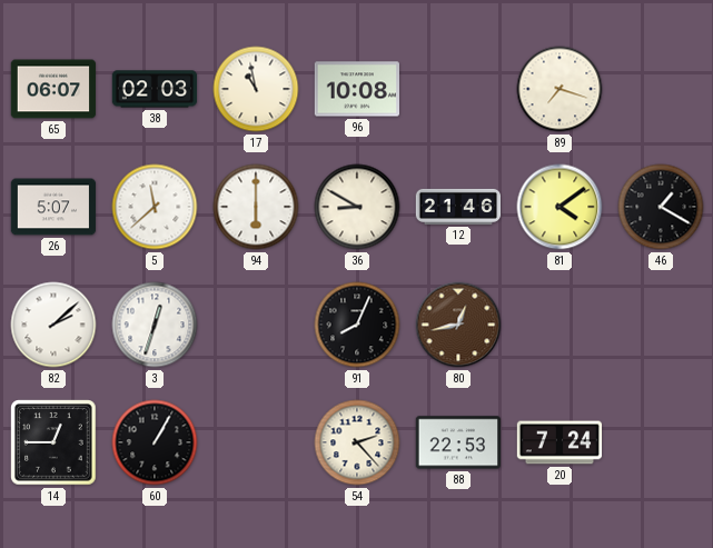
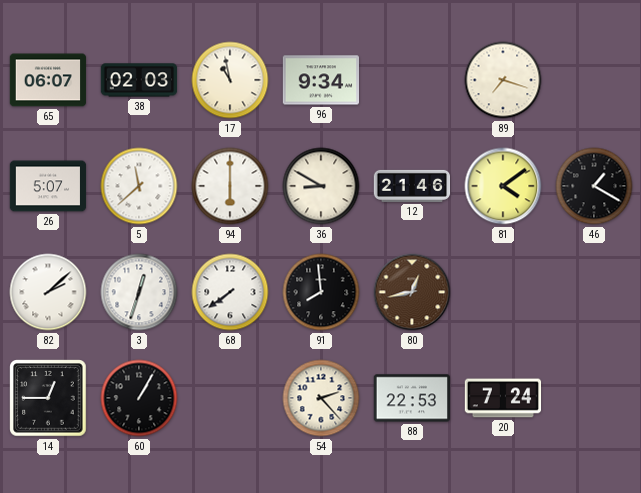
96: 10:08 -> 9:34
68: none -> 7:39
91: 8:04 -> 7:59
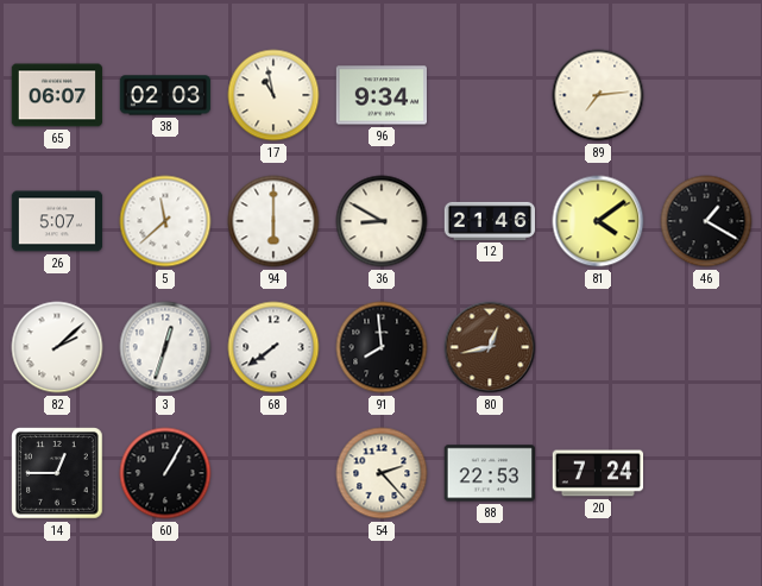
89: 7:18 -> 7:14
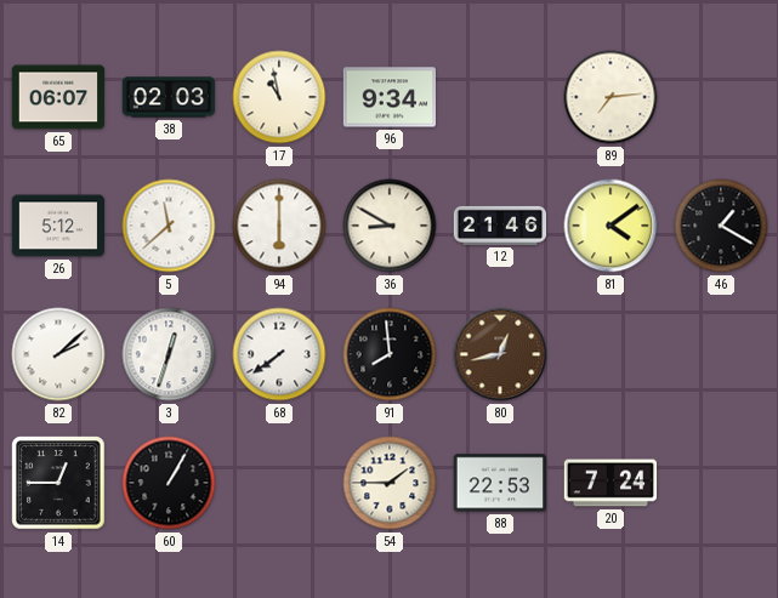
26: 5:07 -> 5:12
54: 2:23 -> 1:45
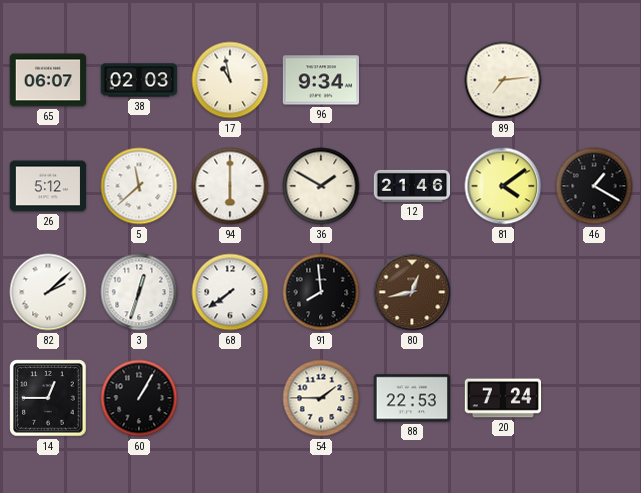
36: 8:50 -> 1:50
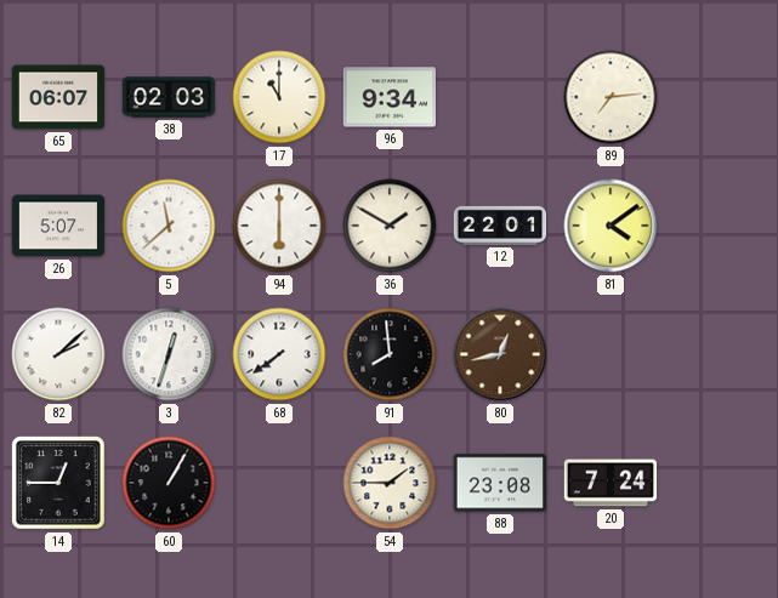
17: 10:58 -> 11:00
26: 5:12 -> 5:07
12: 21:46 -> 22:01
46: 1:20 -> none
88: 22:53 -> 23:08
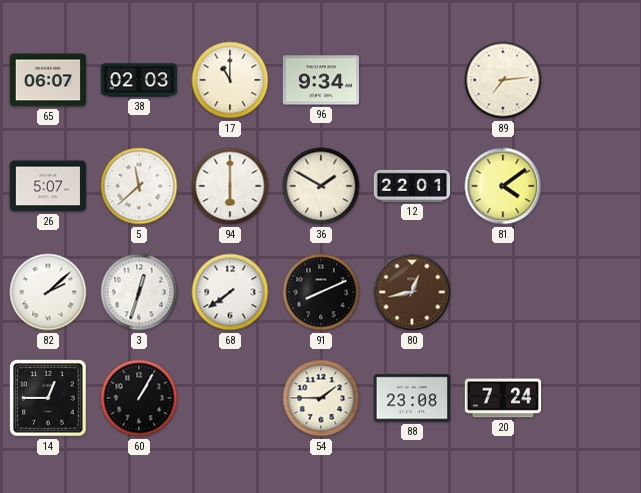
91: 7:59 -> 8:11
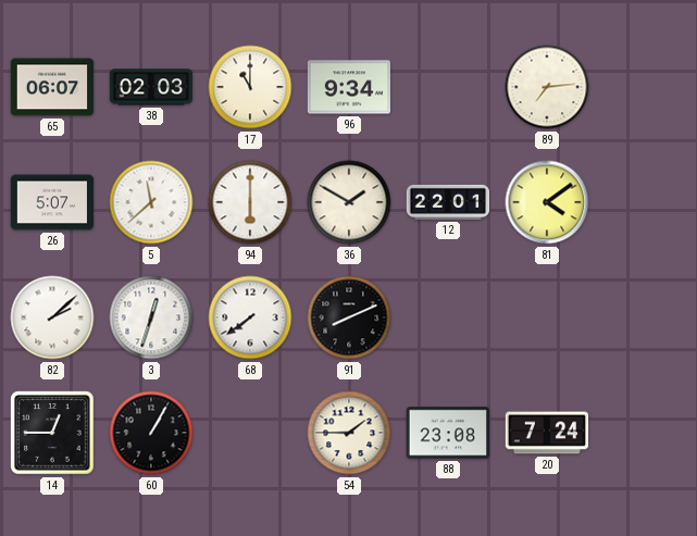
80: 12:43 -> none
